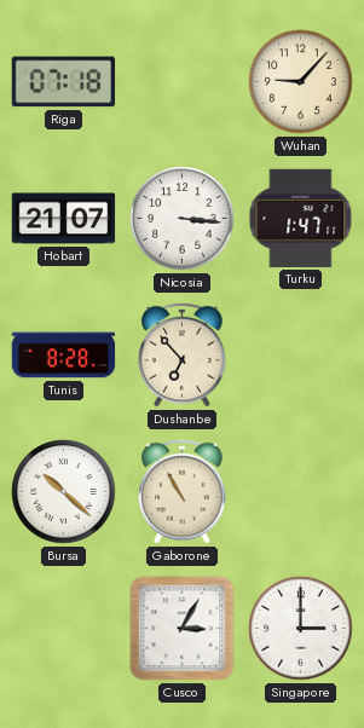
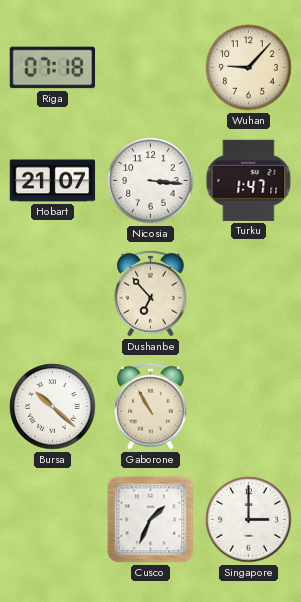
Tunis: 8:28 -> none
Cusco: 3:05 -> 1:34
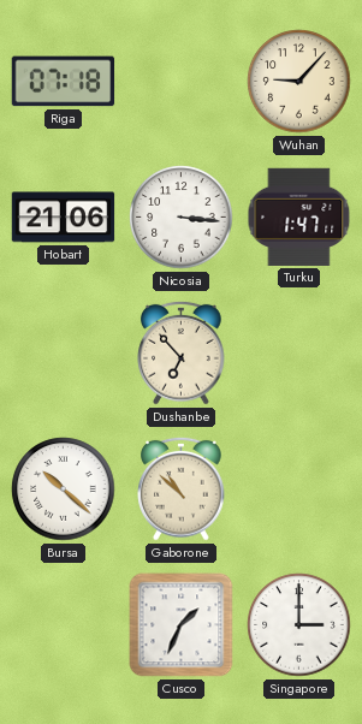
Hobart: 21:07 -> 21:06
Gaborone: 10:55 -> 10:52
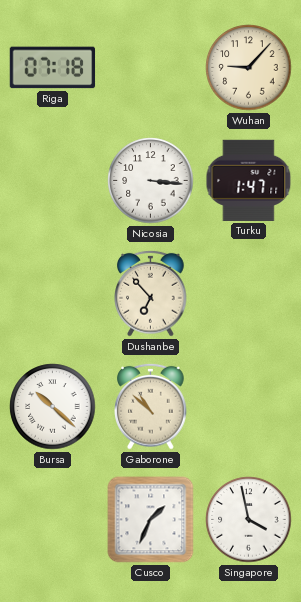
Hobart: 21:06 -> none
Singapore: 3:00 -> 3:58
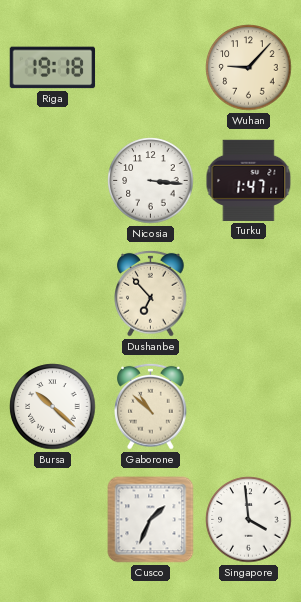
Riga: 07:18 -> 19:18
Singapore: 3:58 -> 3:59
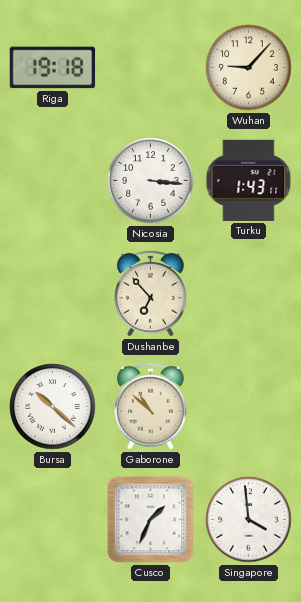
Turku: 1:47 -> 1:43
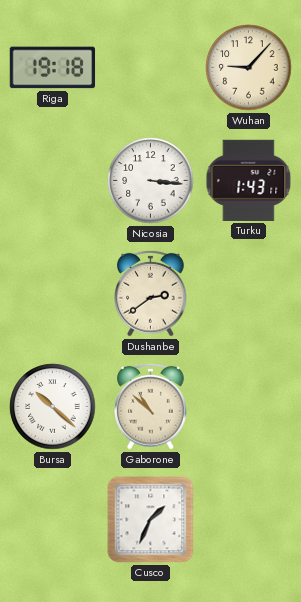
Dushanbe: 6:53 -> 2:39
Singapore: 3:59 -> none
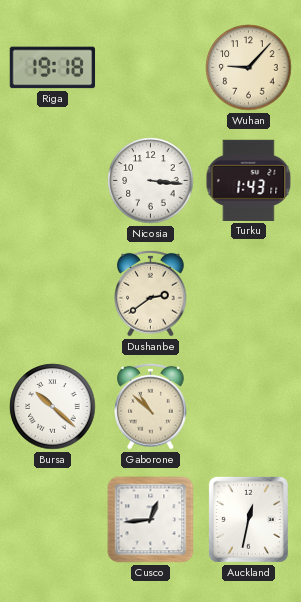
Cusco: 1:34 -> 12:44
Auckland: none -> 12:32
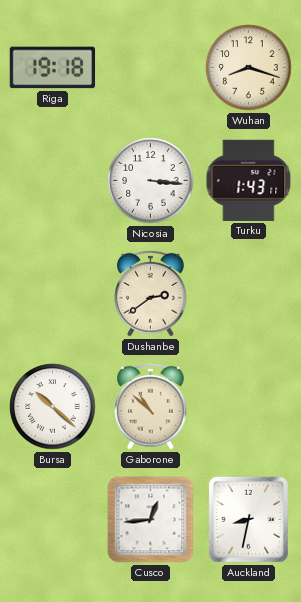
Wuhan: 9:07 -> 8:18
Auckland: 12:32 -> 8:32
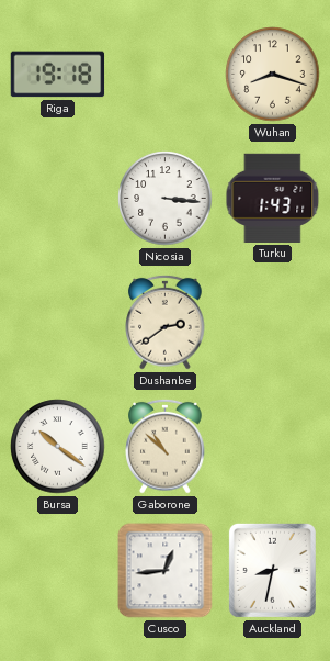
Bursa: 10:22 -> 10:21
